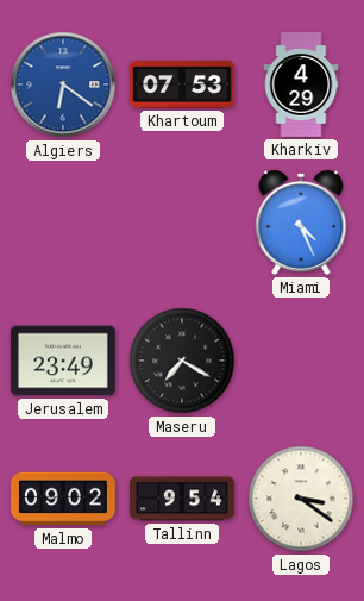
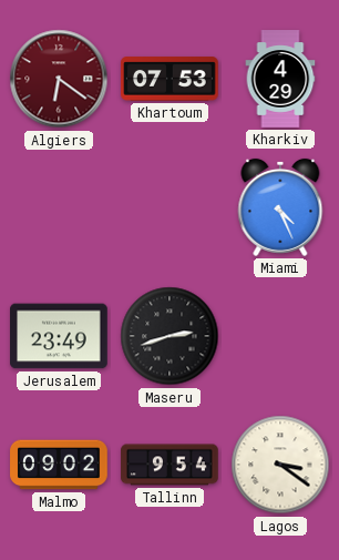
Algiers dial: blue -> burgundy
Maseru: 7:20 -> 2:42
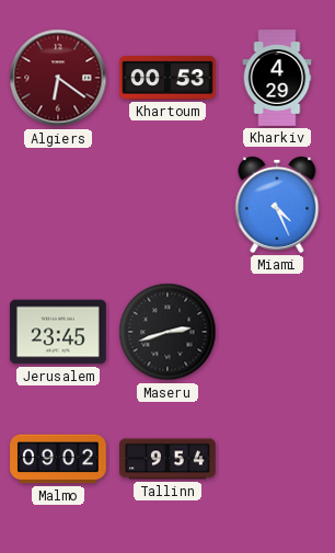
Khartoum: 07:53 -> 00:53
Jerusalem: 23:49 -> 23:45
Lagos: 3:21 -> none
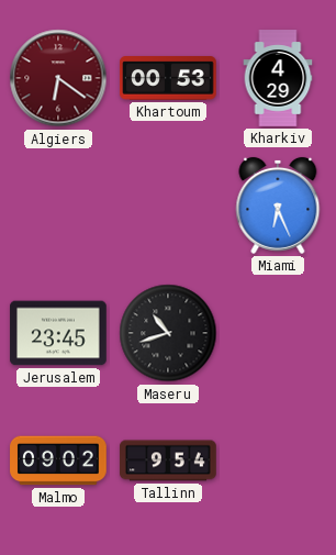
Miami: 4:26 -> 6:26
Maseru: 2:42 -> 10:42
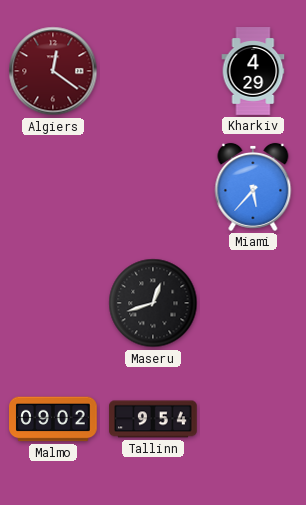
Algiers: 6:21 -> 12:21
Khartoum: 00:53 -> none
Miami: 6:26 -> 5:37
Jerusalem: 23:45 -> none
Maseru: 10:42 -> 12:42
